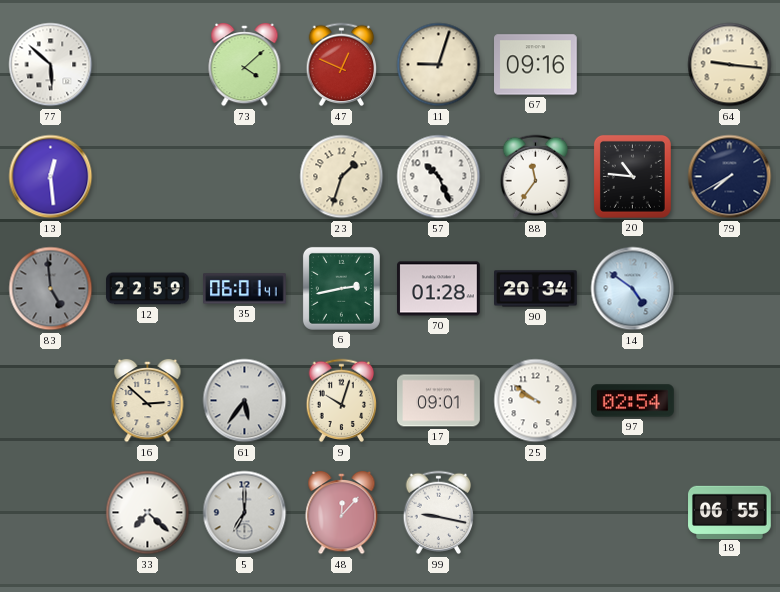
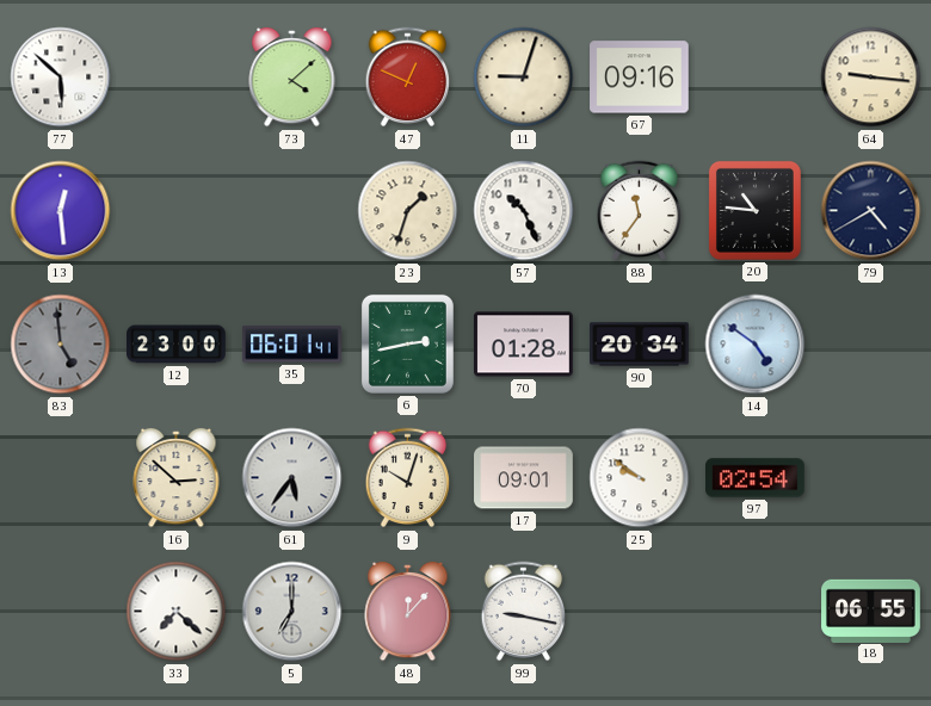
79: 7:40 -> 4:40
12: 22:59 -> 23:00
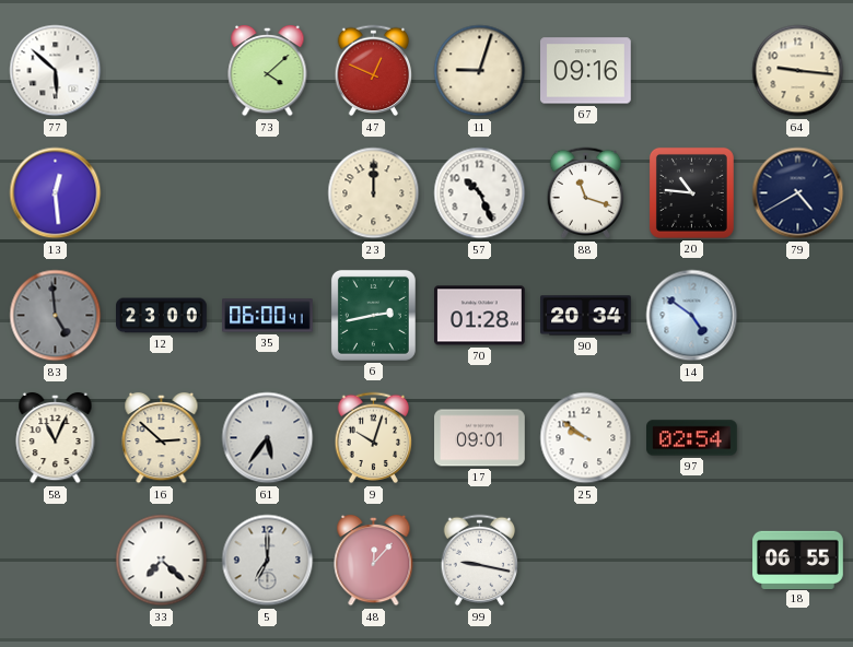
23: 1:33 -> 12:00
88: 11:36 -> 11:18
35: 06:01 -> 06:00
58: none -> 11:04
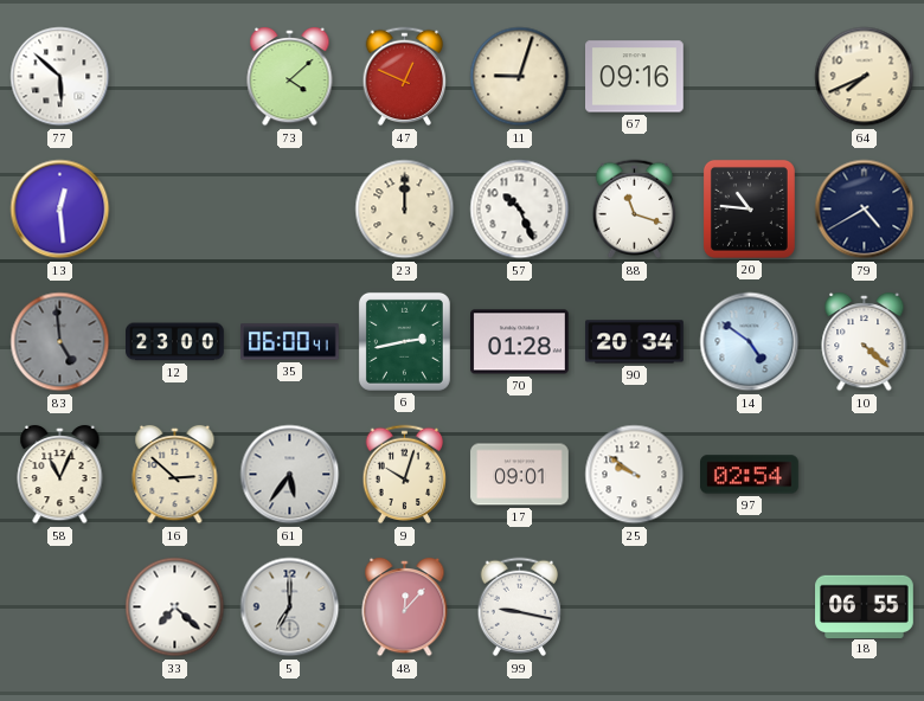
64: 9:16 -> 7:41
10: none -> 4:22
